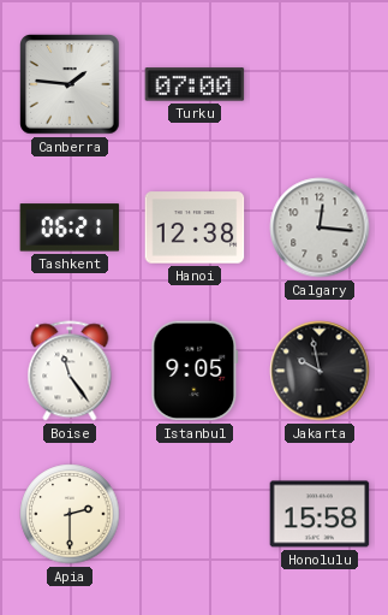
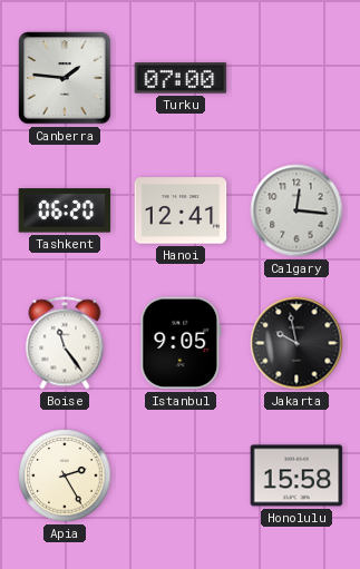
Tashkent: 06:21 -> 06:20
Hanoi: 12:38 -> 12:41
Apia: 2:30 -> 2:25
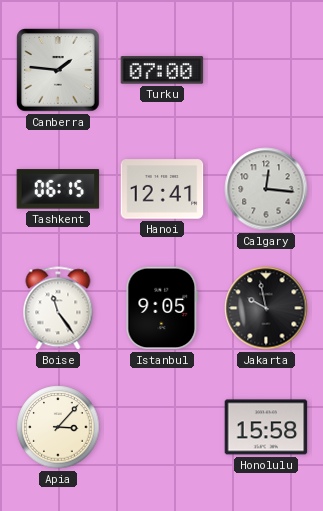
Tashkent: 06:20 -> 06:15
Apia: 2:25 -> 3:07
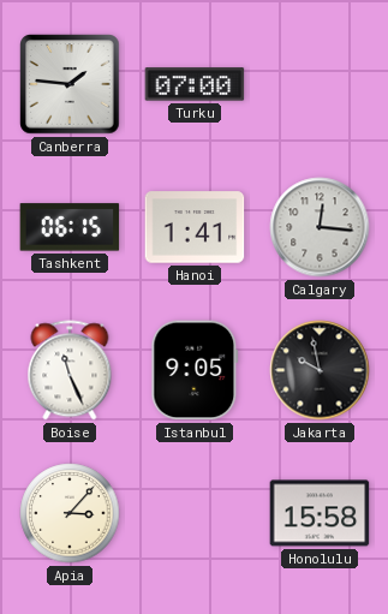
Hanoi: 12:41 -> 1:41
Boise: 11:24 -> 11:26
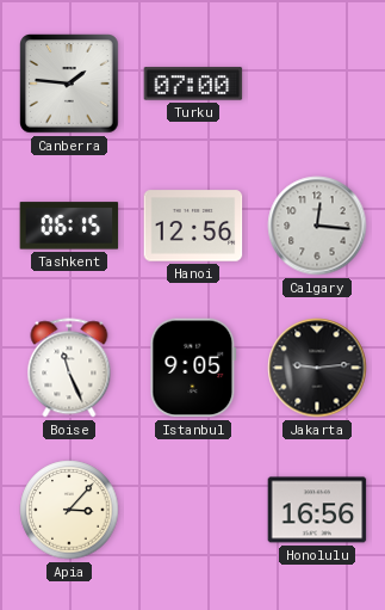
Hanoi: 1:41 -> 12:56
Jakarta: 9:58 -> 9:14
Honolulu: 15:58 -> 16:56
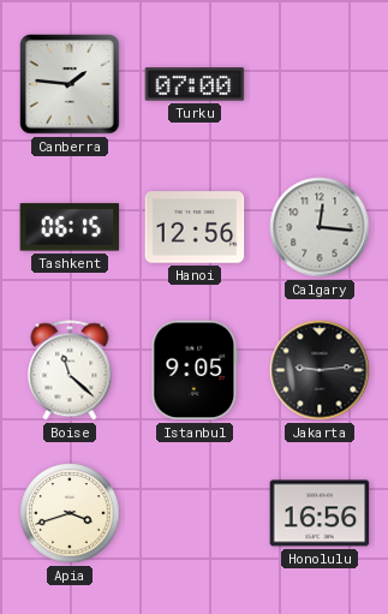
Boise: 11:26 -> 11:22
Apia: 3:07 -> 3:42
